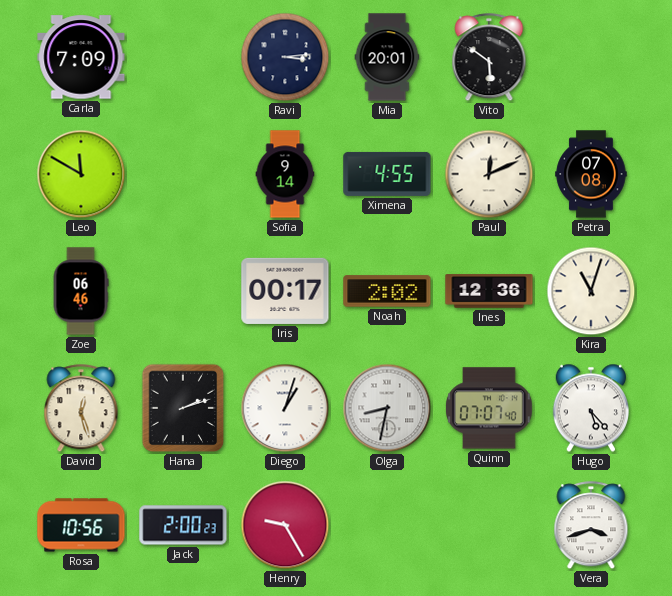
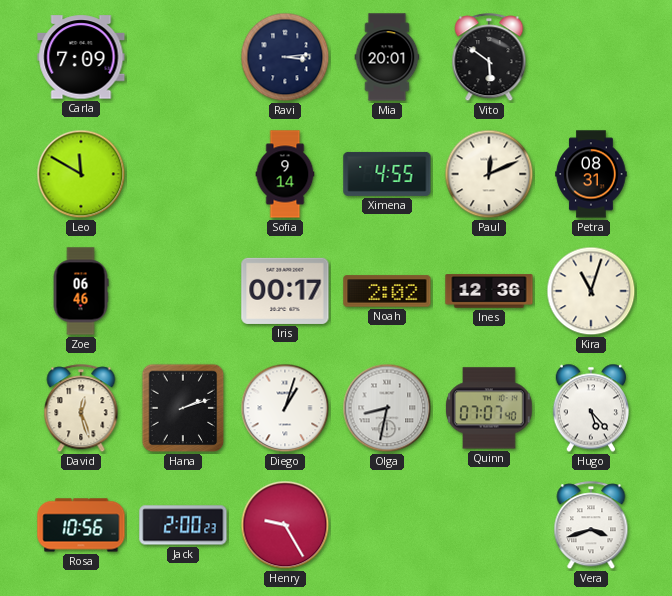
Petra: 07:08 -> 08:31
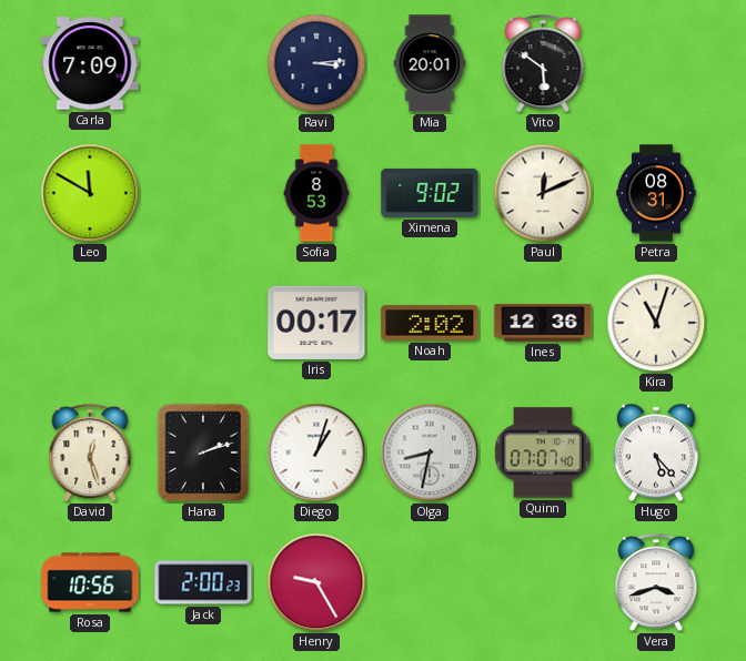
Sofia: 9:14 -> 8:53
Ximena: 4:55 -> 9:02
Zoe: 06:46 -> none
